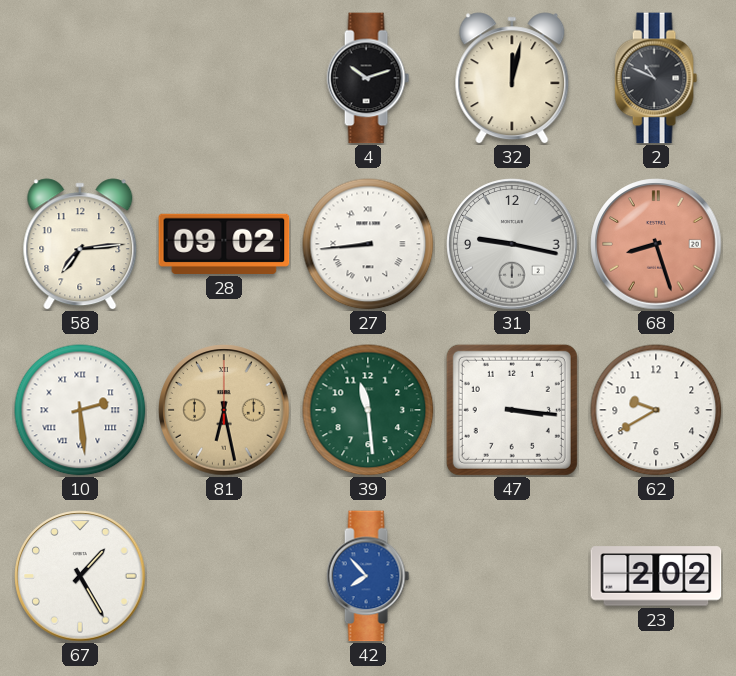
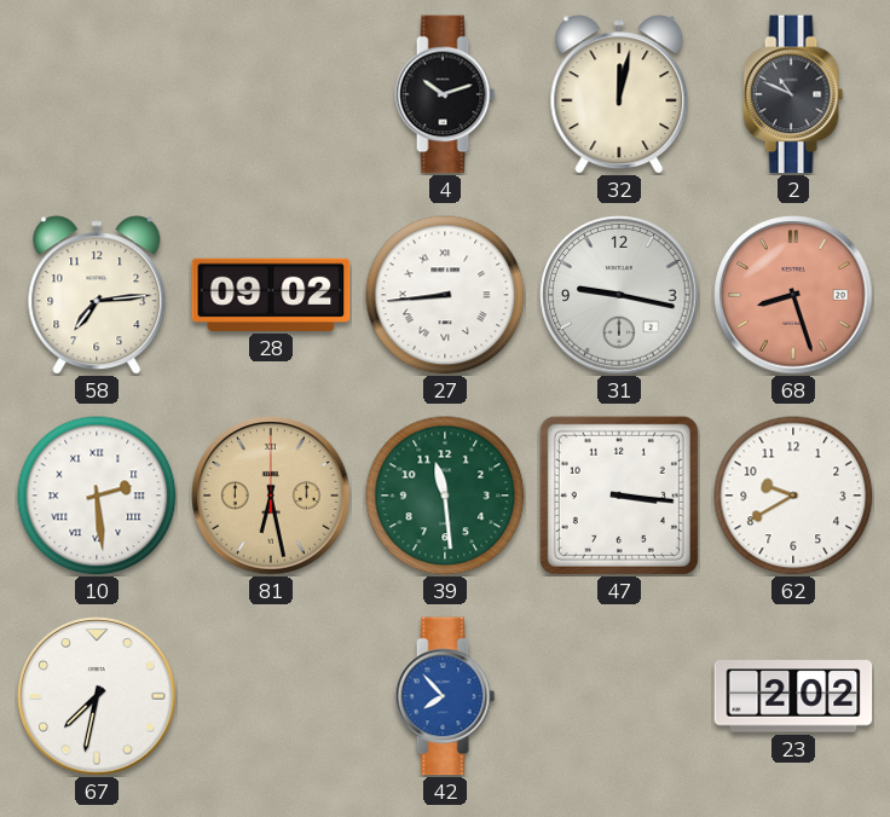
67: 1:25 -> 7:32
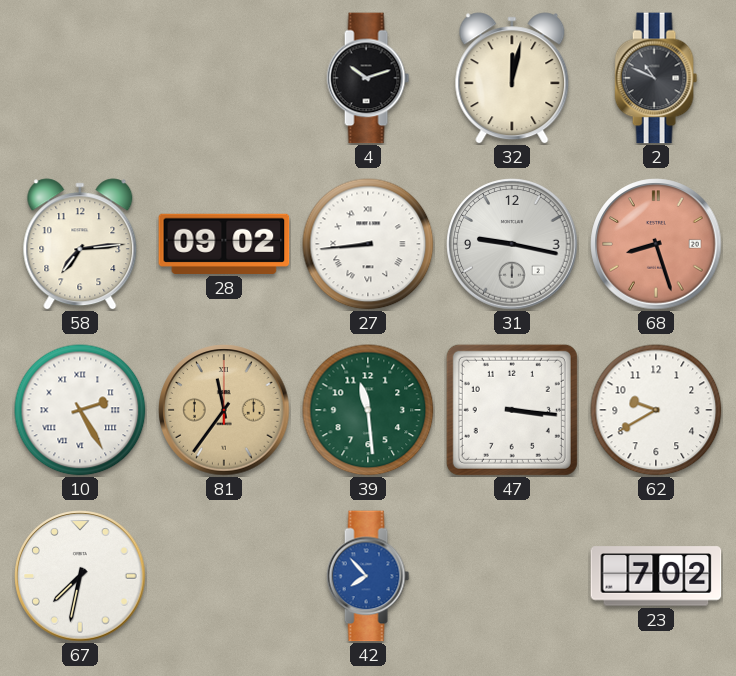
10: 2:29 -> 2:25
81: 6:28 -> 11:36
23: 2:02 -> 7:02
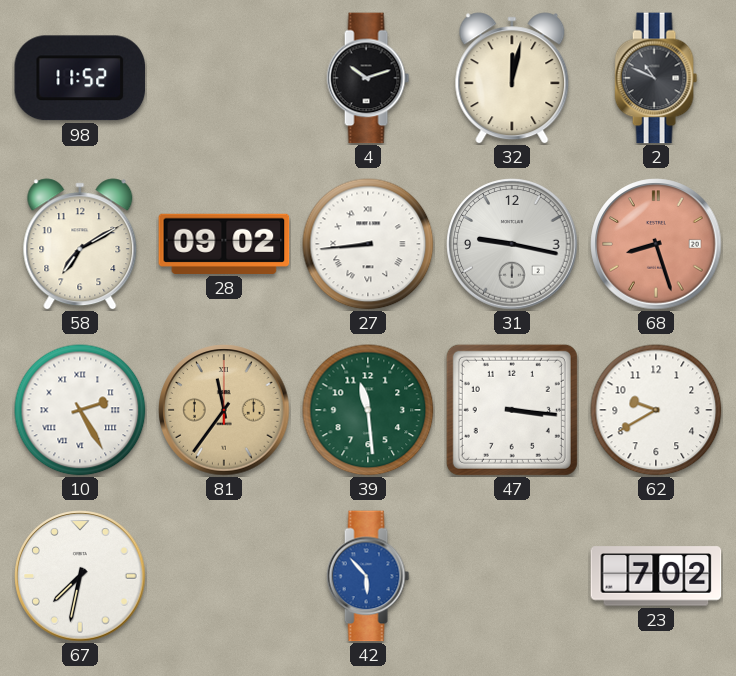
98: none -> 11:52
58: 7:14 -> 7:10
42: 7:53 -> 5:53
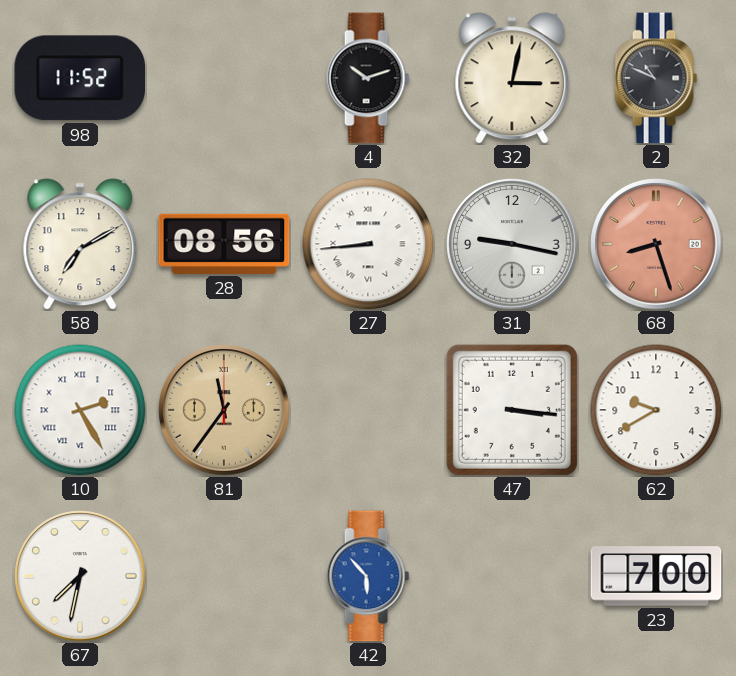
32: 12:02 -> 3:02
28: 09:02 -> 08:56
39: 11:29 -> none
23: 7:02 -> 7:00
